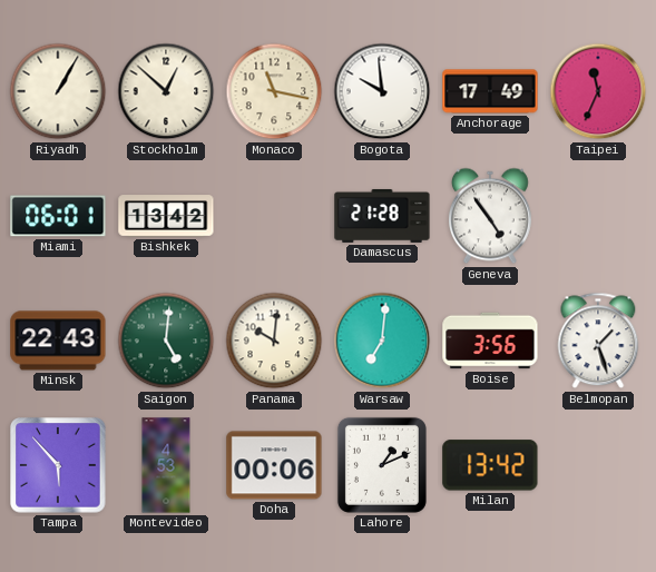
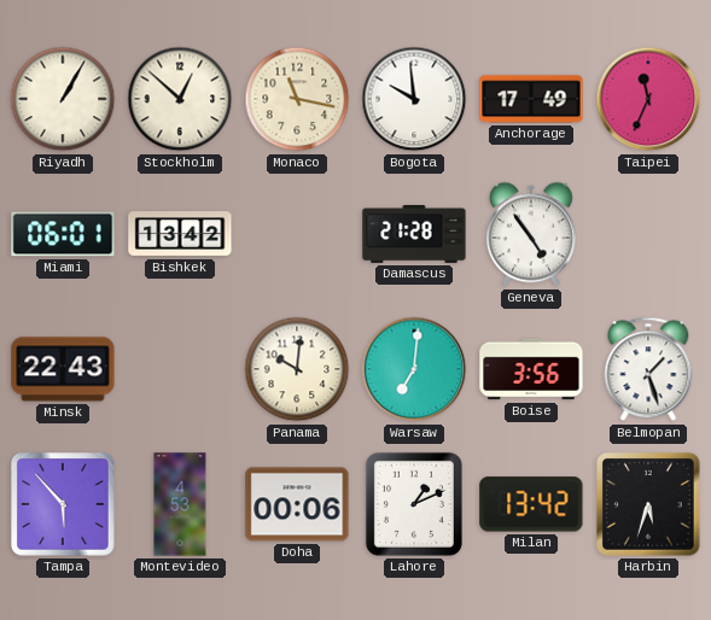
Saigon: 5:01 -> none
Harbin: none -> 5:33
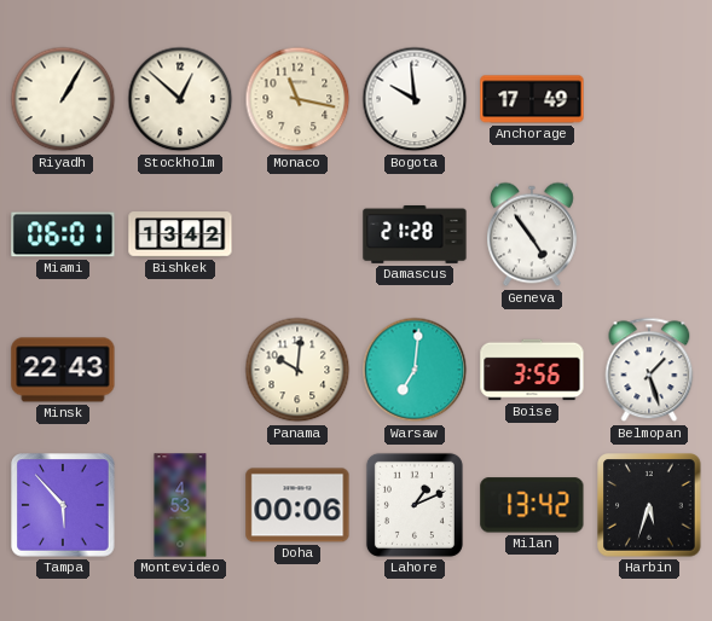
Taipei: 11:34 -> none
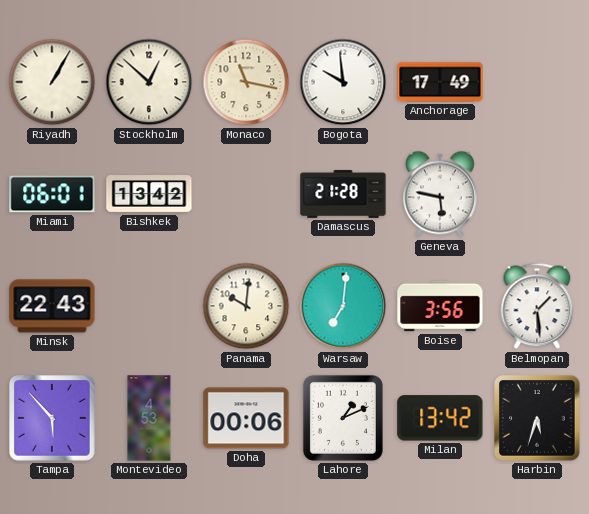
Geneva: 4:54 -> 5:47
Belmopan: 1:27 -> 1:29
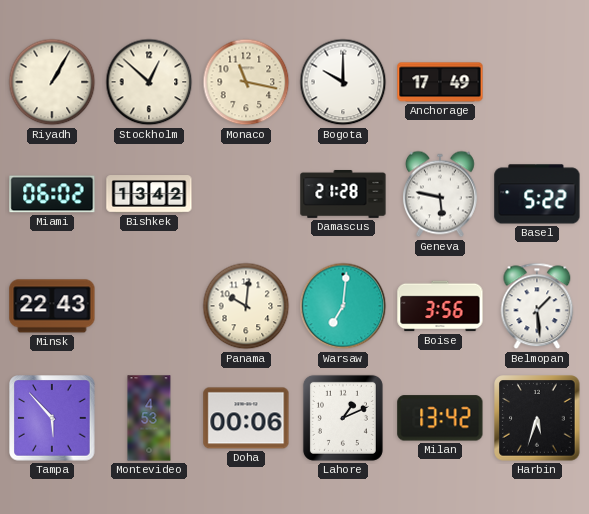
Bogota: 9:59 -> 10:00
Miami: 06:01 -> 06:02
Basel: none -> 5:22
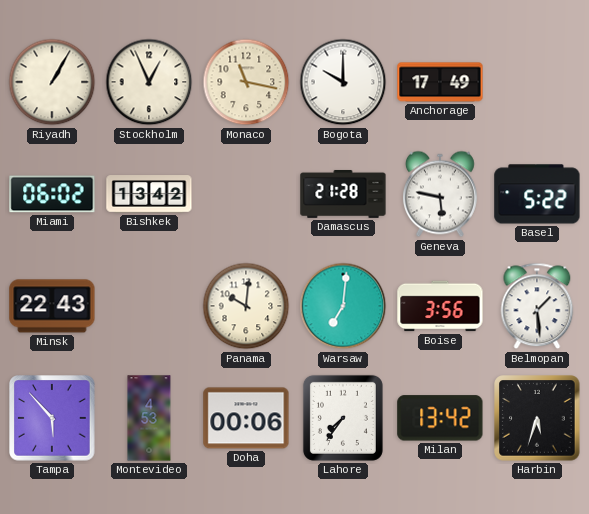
Stockholm: 12:52 -> 12:56
Lahore: 1:11 -> 7:36
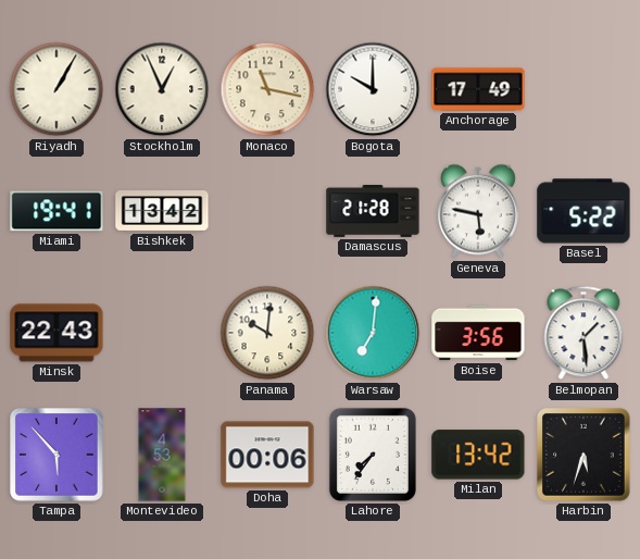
Miami: 06:02 -> 19:41
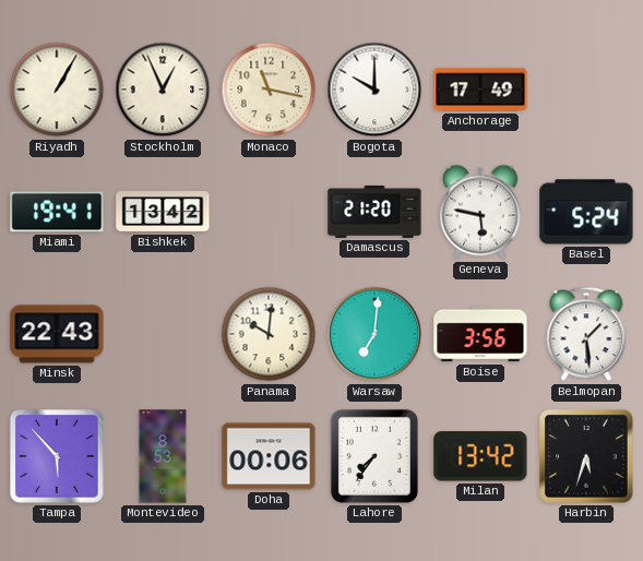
Damascus: 21:28 -> 21:20
Basel: 5:22 -> 5:24
Montevideo: 4:53 -> 8:53
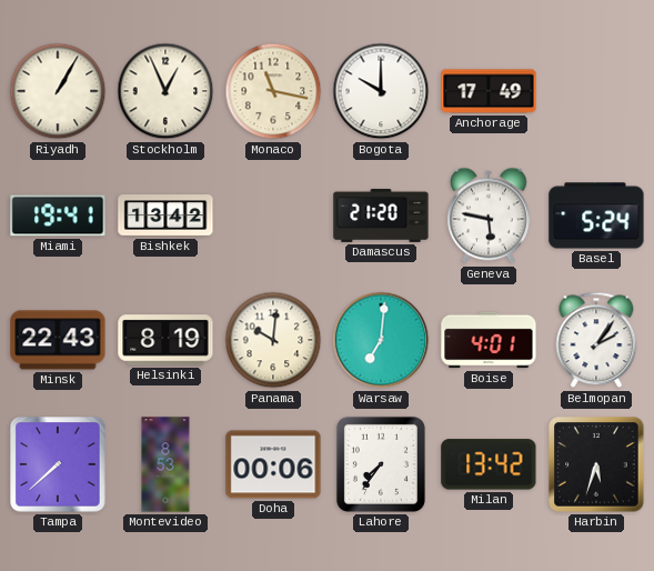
Helsinki: none -> 8:19
Boise: 3:56 -> 4:01
Belmopan: 1:29 -> 2:06
Tampa: 5:53 -> 7:38
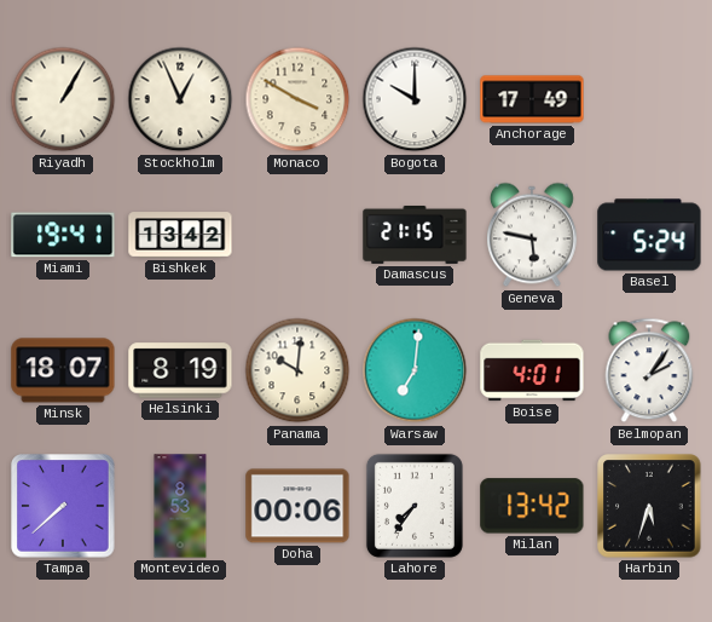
Monaco: 11:17 -> 3:50
Damascus: 21:20 -> 21:15
Minsk: 22:43 -> 18:07
